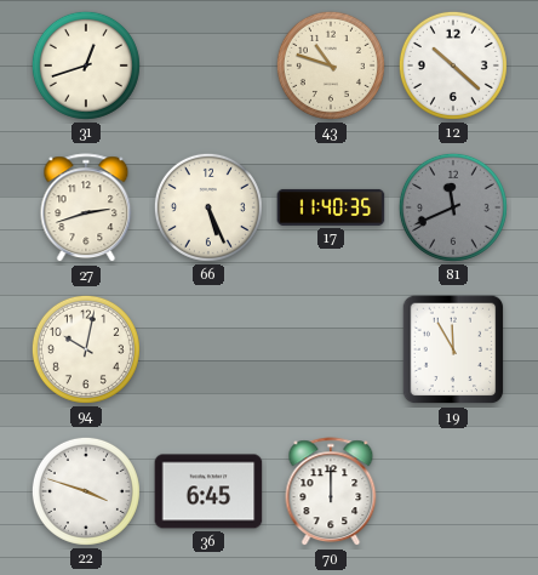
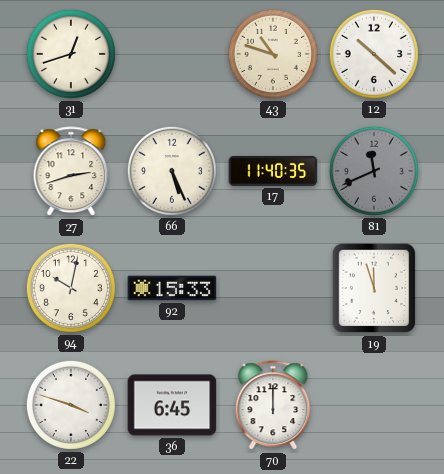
92: none -> 15:33
19: 11:55 -> 11:57
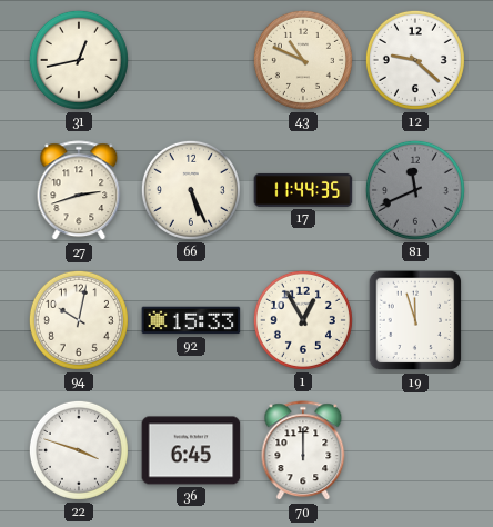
31: 12:42 -> 12:43
43: 10:48 -> 10:49
12: 10:22 -> 9:22
17: 11:40 -> 11:44
1: none -> 12:55
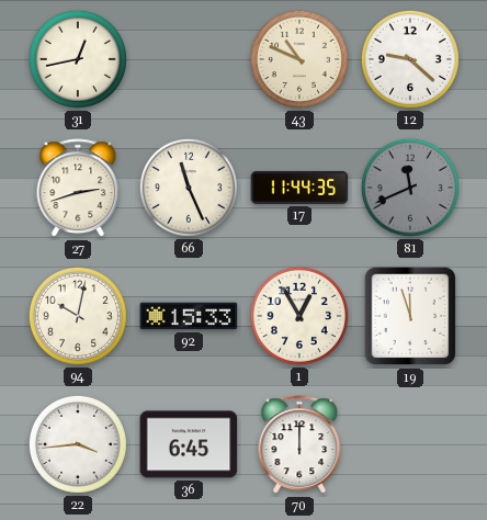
66: 5:26 -> 11:26
22: 3:48 -> 3:44
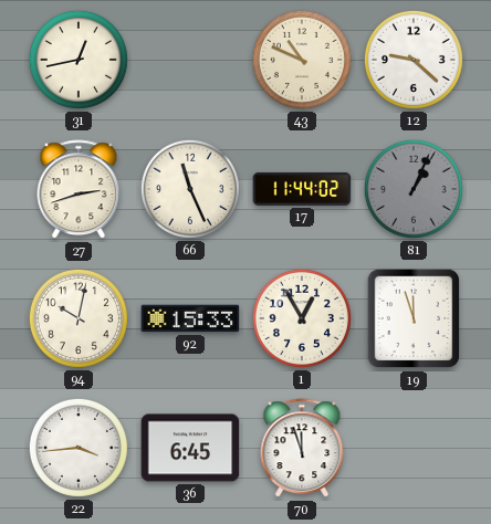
17: 11:44:35 -> 11:44:02
81: 11:41 -> 1:04
70: 12:00 -> 11:57
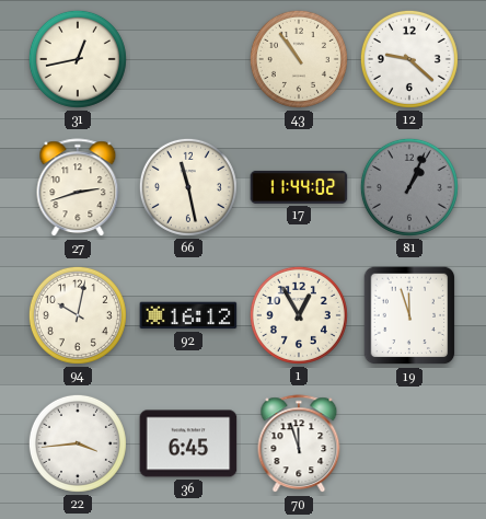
43: 10:49 -> 10:54
66: 11:26 -> 11:28
92: 15:33 -> 16:12
